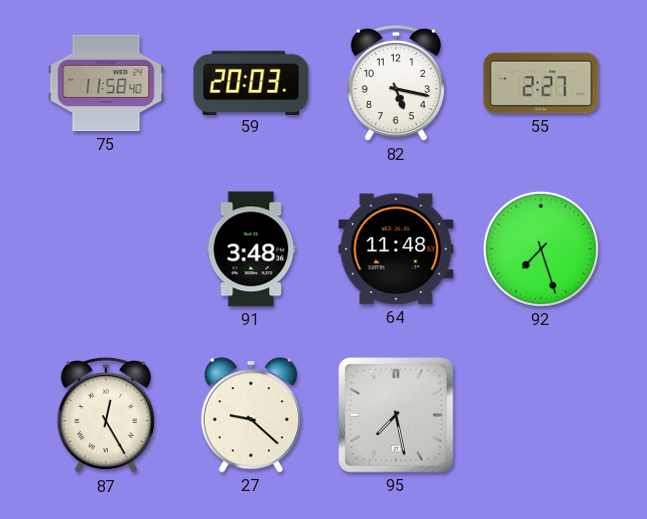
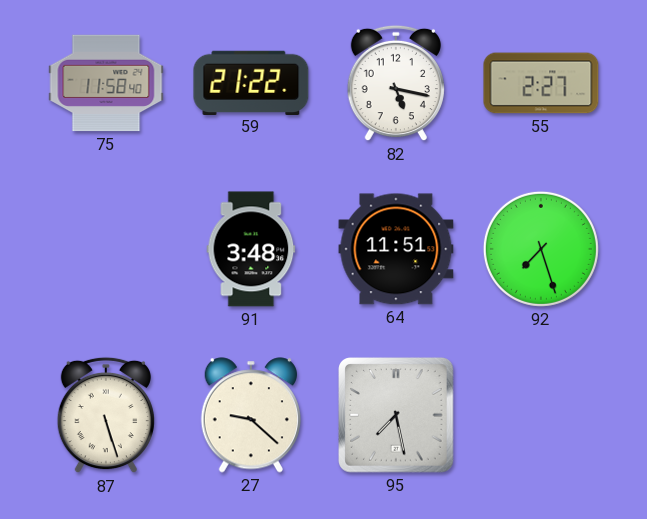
59: 20:03 -> 21:22
64: 11:48 -> 11:51
87: 12:25 -> 5:27
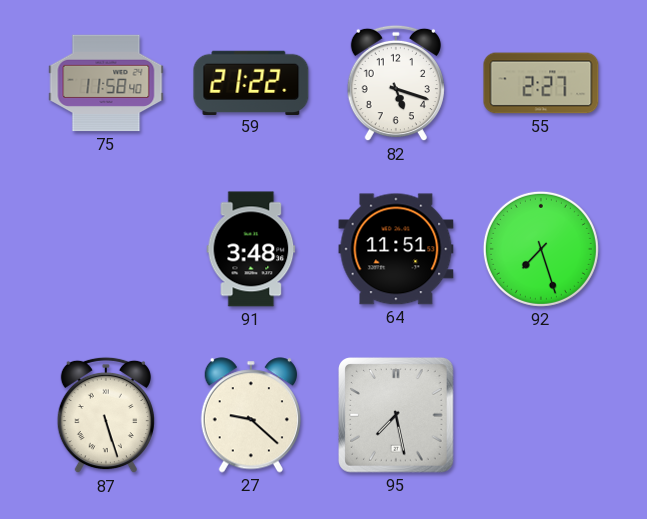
82: 5:17 -> 5:18
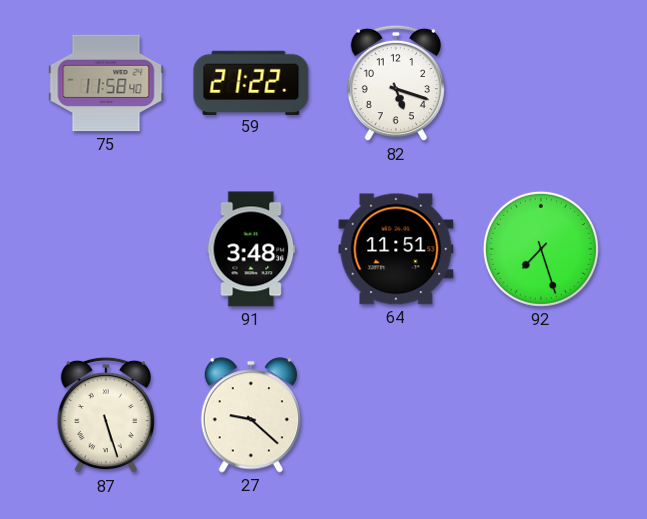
55: 2:27 -> none
95: 7:28 -> none
